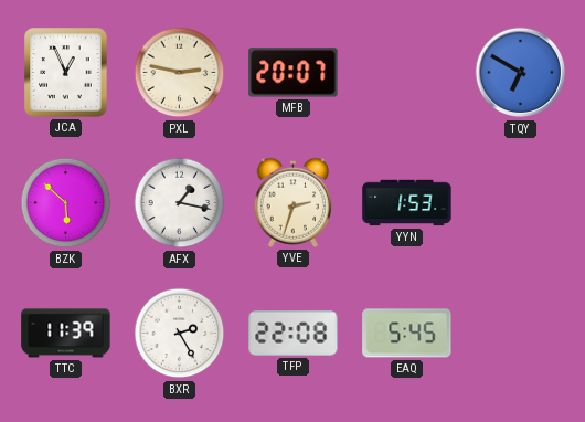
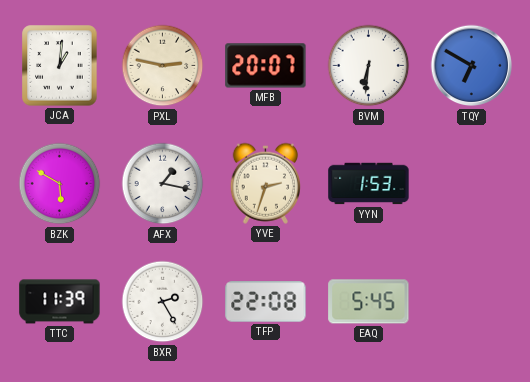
JCA: 12:56 -> 1:01
BVM: none -> 6:31
BZK: 5:52 -> 5:50
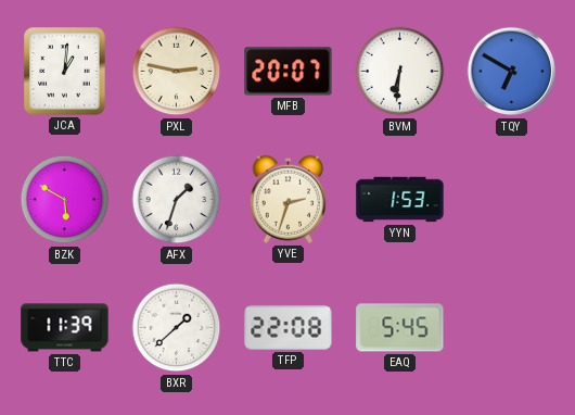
AFX: 1:17 -> 1:33
BXR: 2:25 -> 1:38
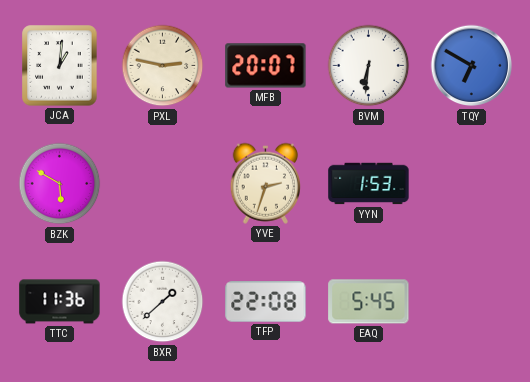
AFX: 1:33 -> none
TTC: 11:39 -> 11:36
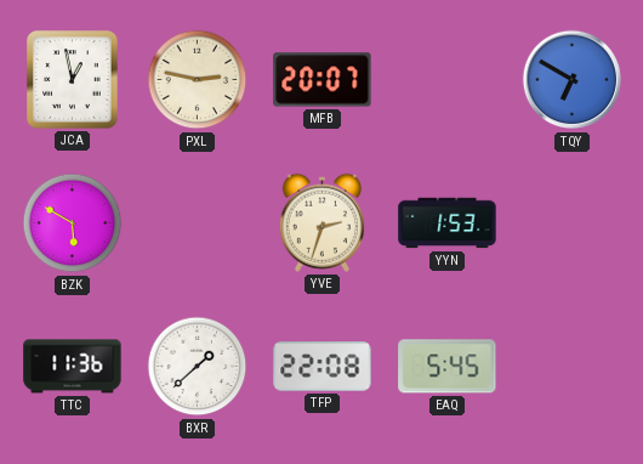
JCA: 1:01 -> 12:58
BVM: 6:31 -> none
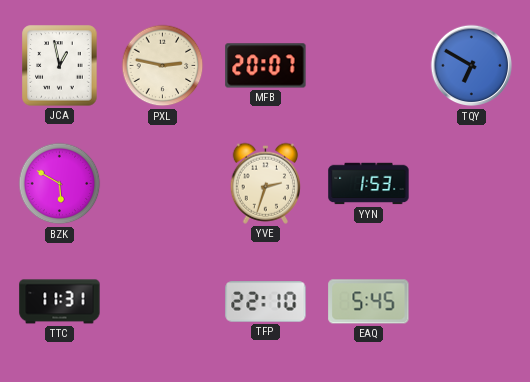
TTC: 11:36 -> 11:31
BXR: 1:38 -> none
TFP: 22:08 -> 22:10
